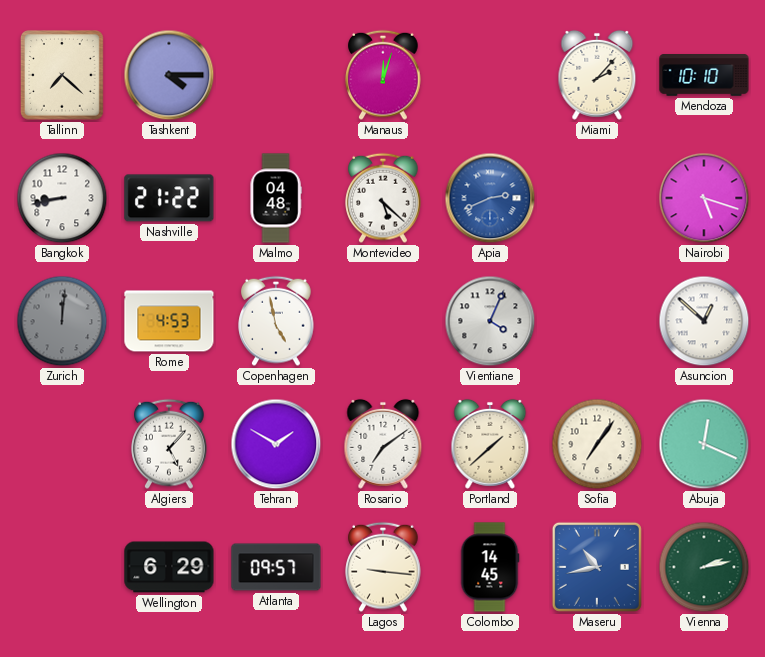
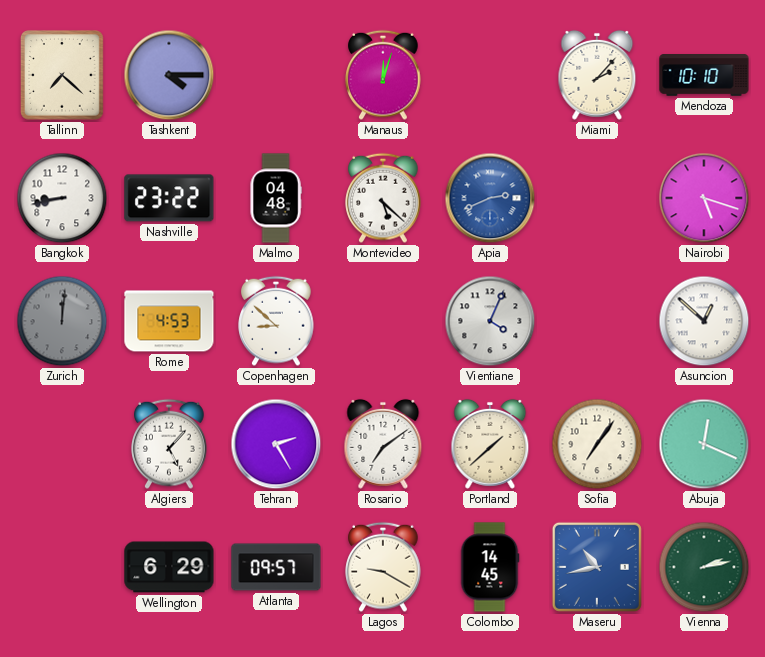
Nashville: 21:22 -> 23:22
Copenhagen: 4:58 -> 8:52
Tehran: 1:50 -> 2:25
Lagos: 9:16 -> 9:20
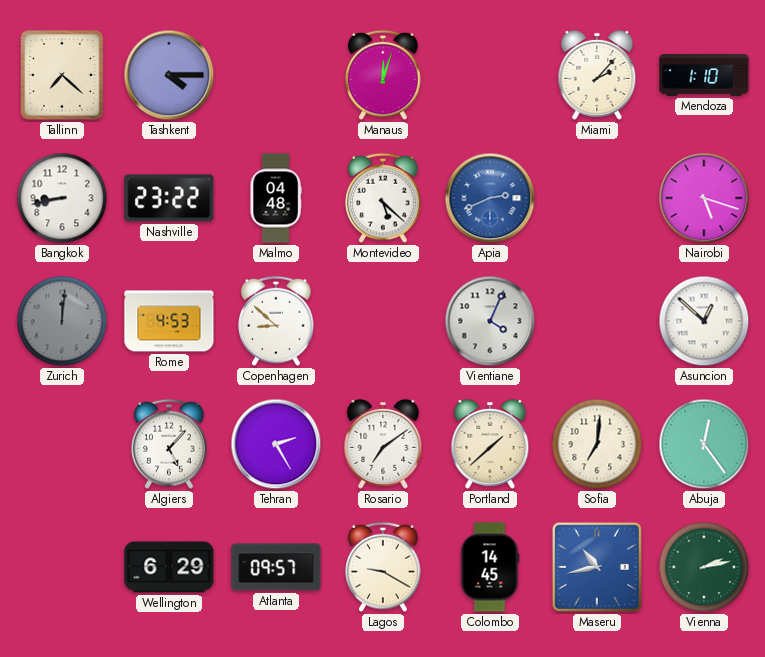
Mendoza: 10:10 -> 1:10
Sofia: 7:06 -> 7:01
Abuja: 12:19 -> 12:24
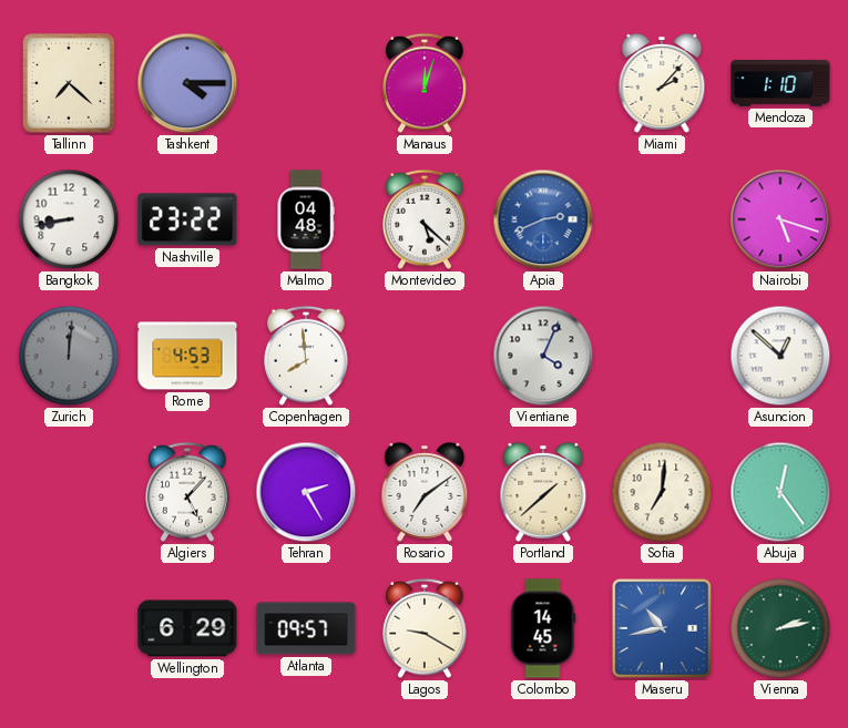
Copenhagen: 8:52 -> 7:59
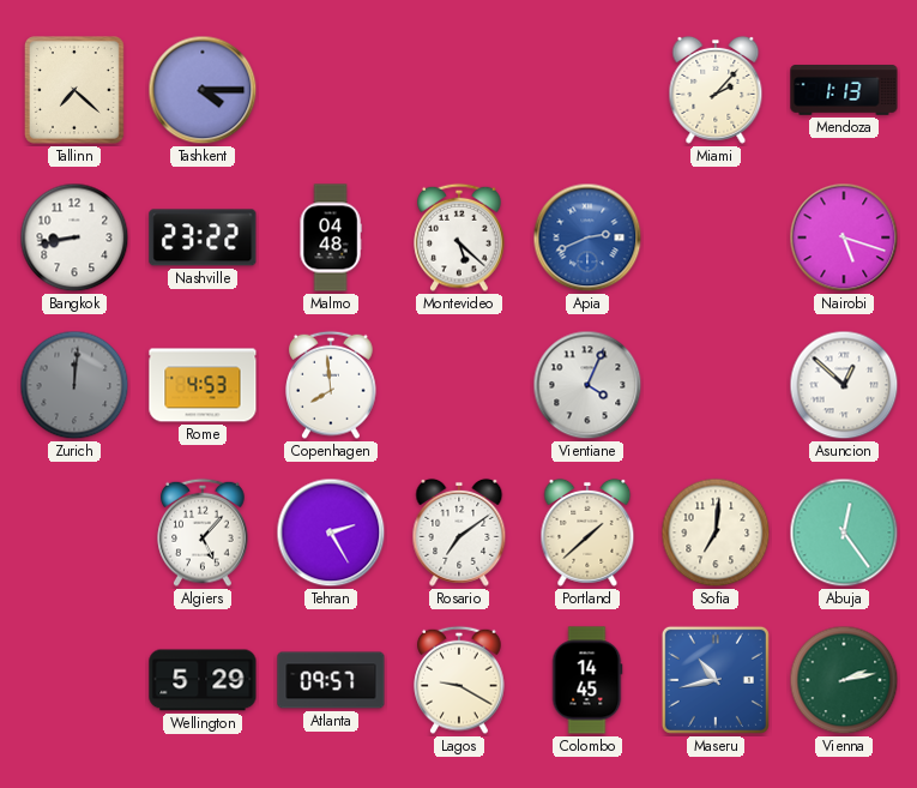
Manaus: 12:03 -> none
Mendoza: 1:10 -> 1:13
Wellington: 6:29 -> 5:29
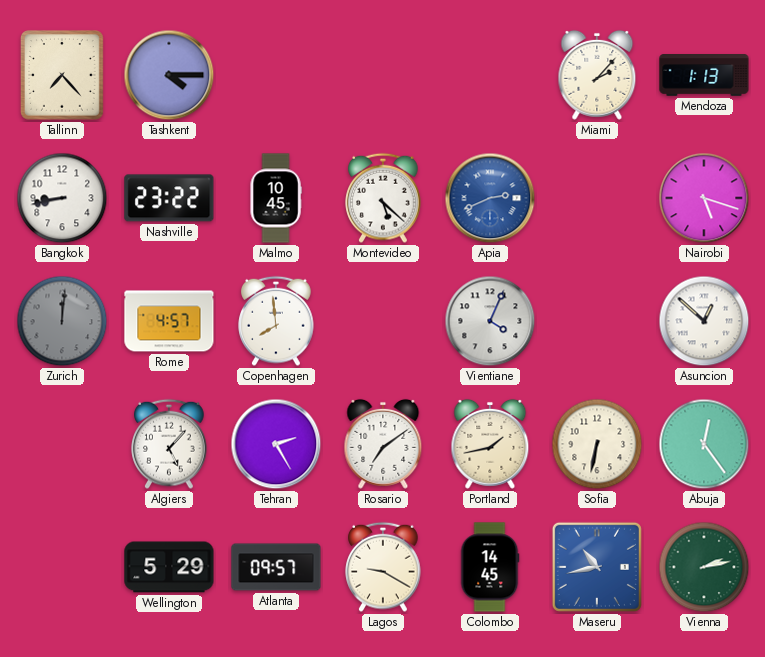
Tallinn: 7:22 -> 7:23
Malmo: 04:48 -> 10:45
Rome: 4:53 -> 4:57
Portland: 1:38 -> 1:43
Sofia: 7:01 -> 6:32
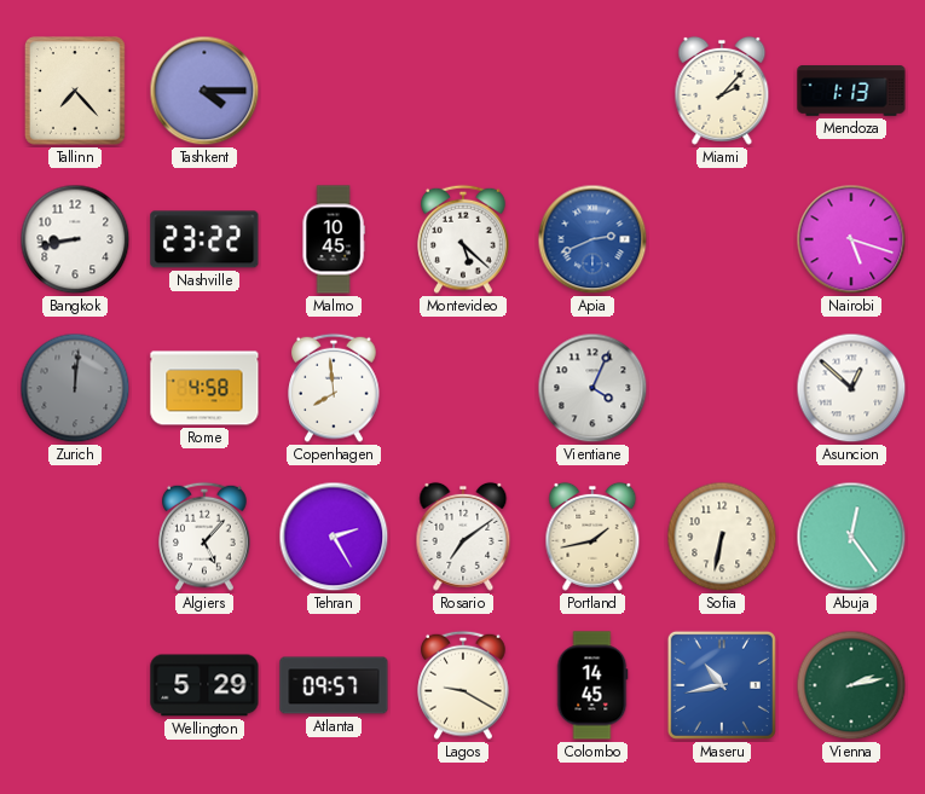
Rome: 4:57 -> 4:58
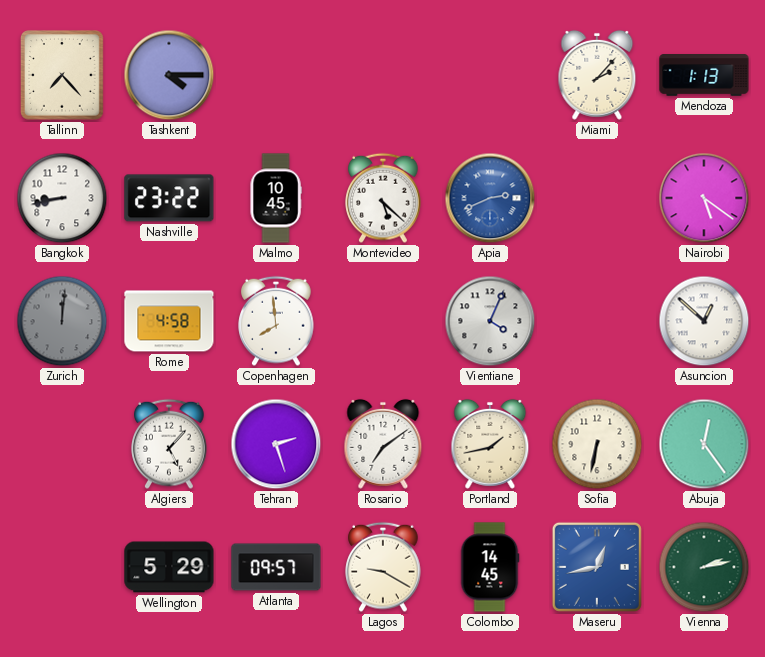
Nairobi: 5:18 -> 5:21
Tehran: 2:25 -> 2:27
Maseru: 10:43 -> 12:43
